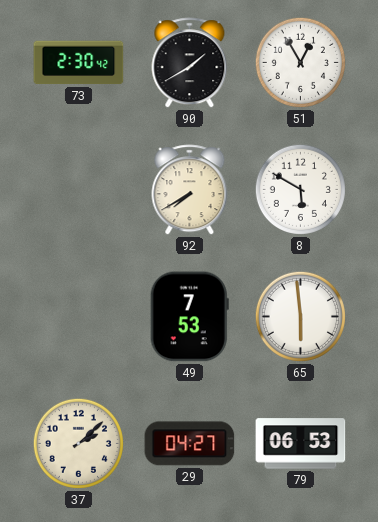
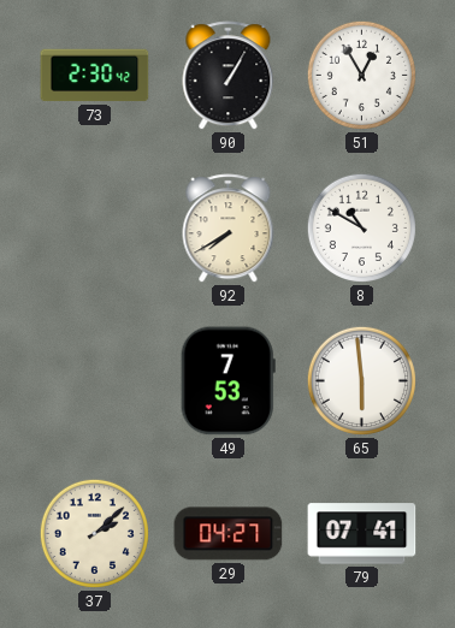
90: 1:40 -> 1:05
8: 5:50 -> 10:50
79: 06:53 -> 07:41
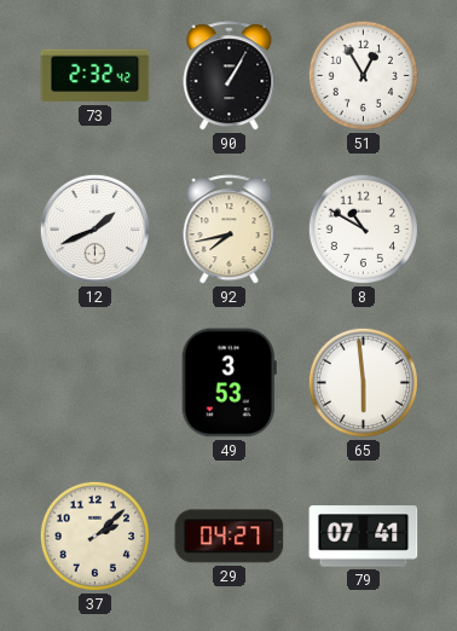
73: 2:30 -> 2:32
12: none -> 1:41
92: 7:40 -> 7:43
49: 7:53 -> 3:53
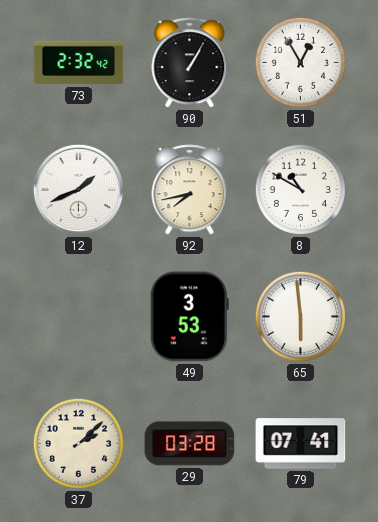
29: 04:27 -> 03:28
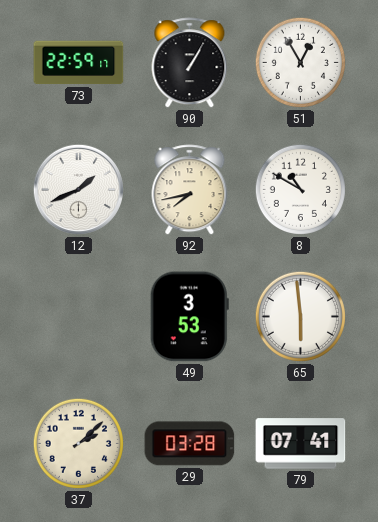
73: 2:32 -> 22:59
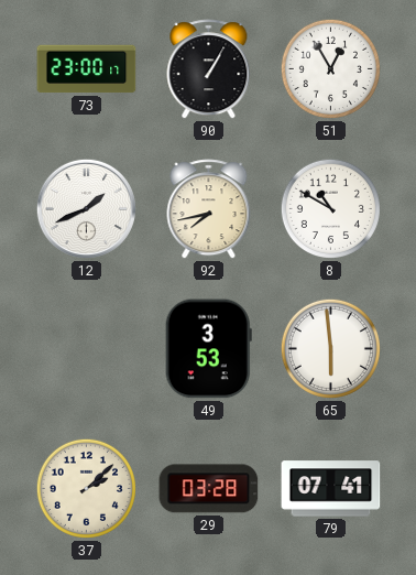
73: 22:59 -> 23:00
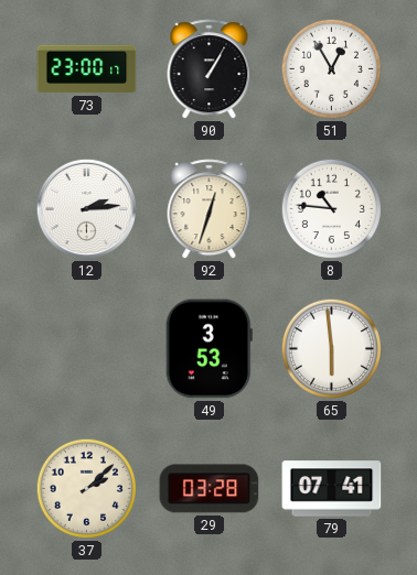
12: 1:41 -> 2:14
92: 7:43 -> 12:33
8: 10:50 -> 10:46
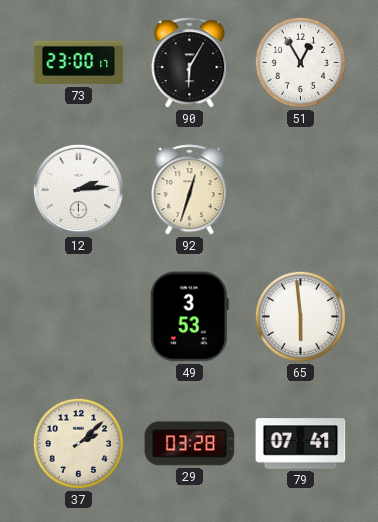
90: 1:05 -> 6:05
8: 10:46 -> none
